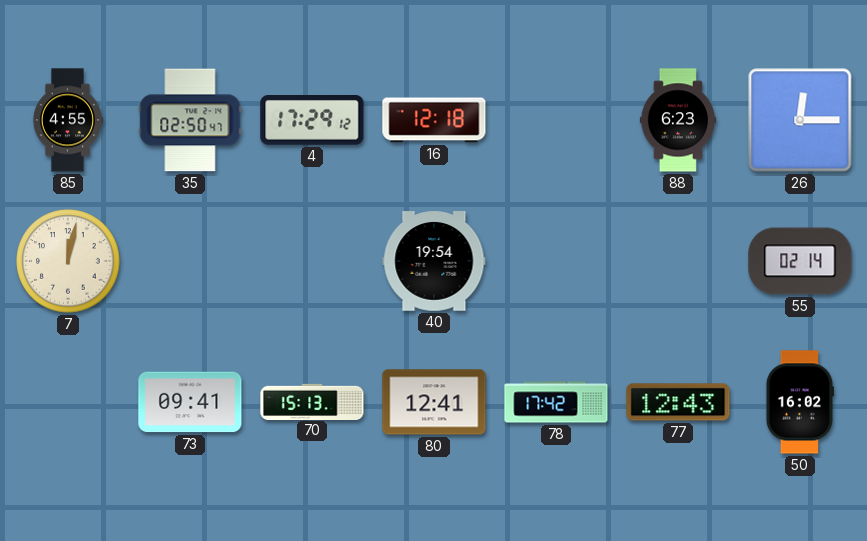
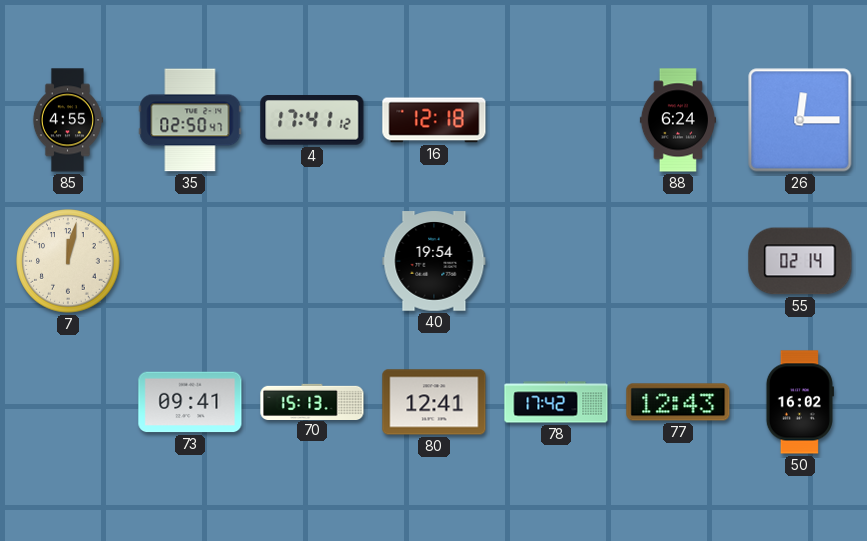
4: 17:29 -> 17:41
88: 6:23 -> 6:24
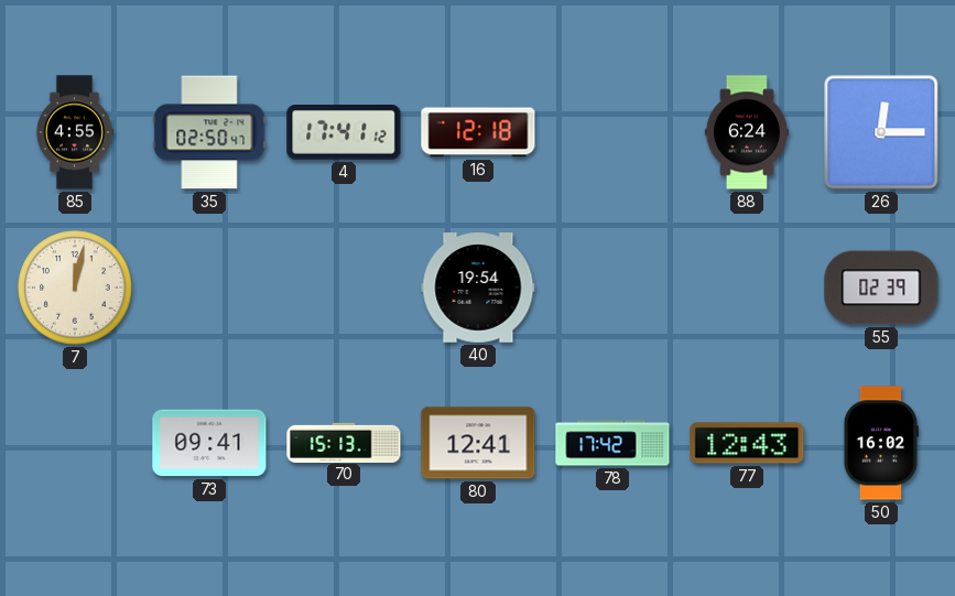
55: 02:14 -> 02:39
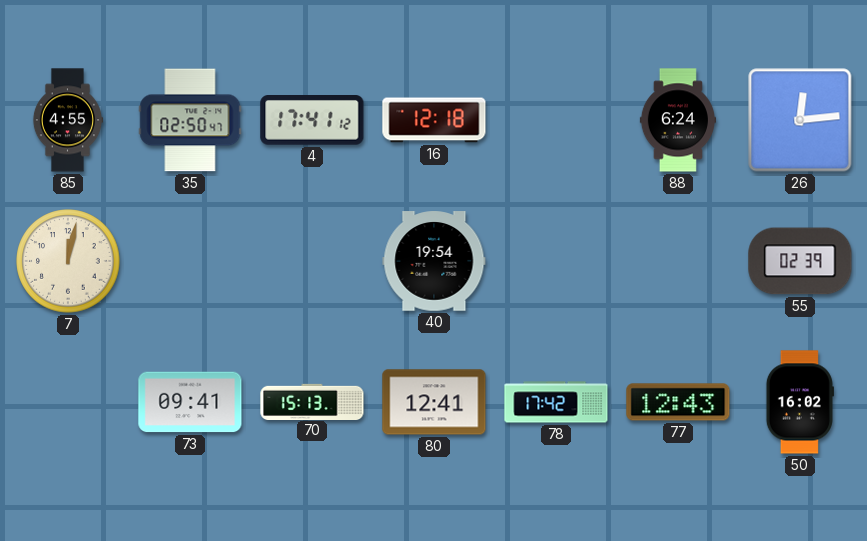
26: 12:15 -> 12:14
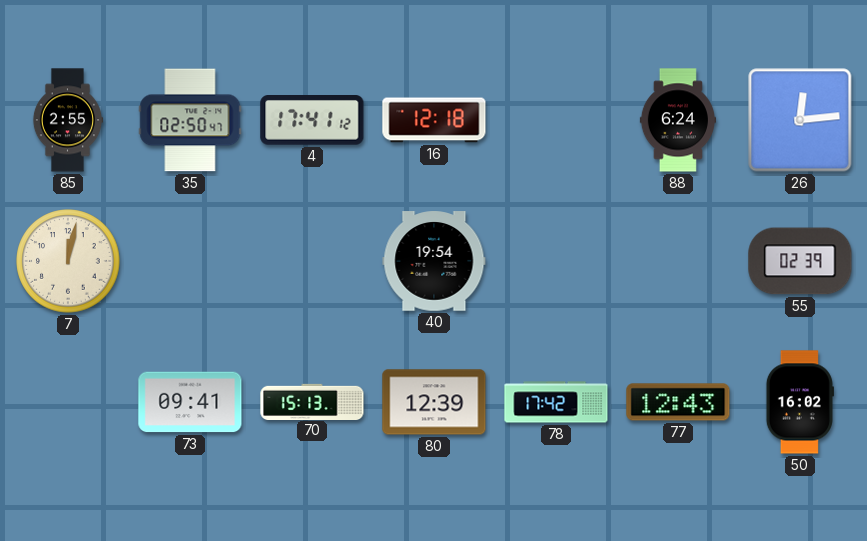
85: 4:55 -> 2:55
80: 12:41 -> 12:39
